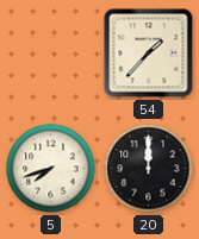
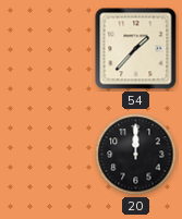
5: 7:42 -> none
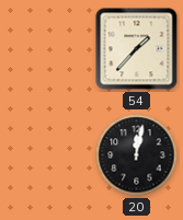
20: 12:00 -> 12:02
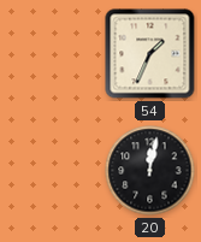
54: 1:37 -> 1:34
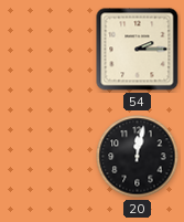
54: 1:34 -> 2:15
